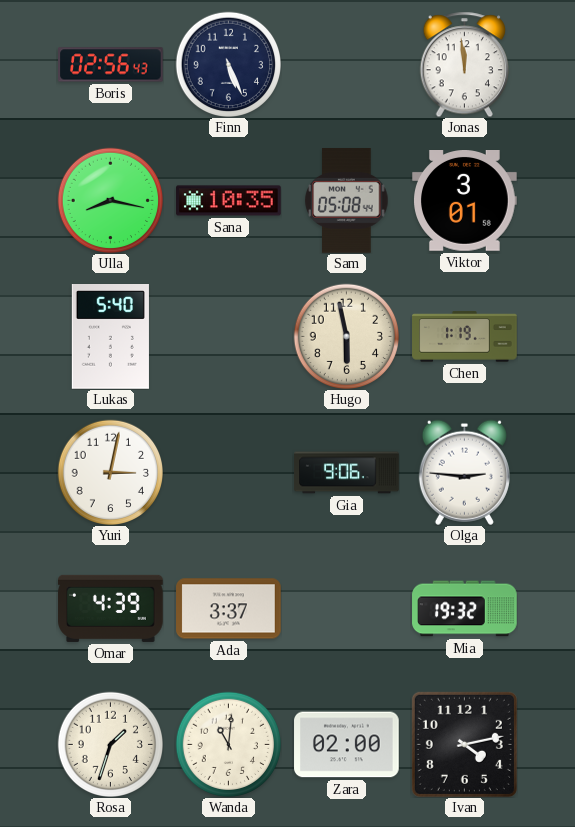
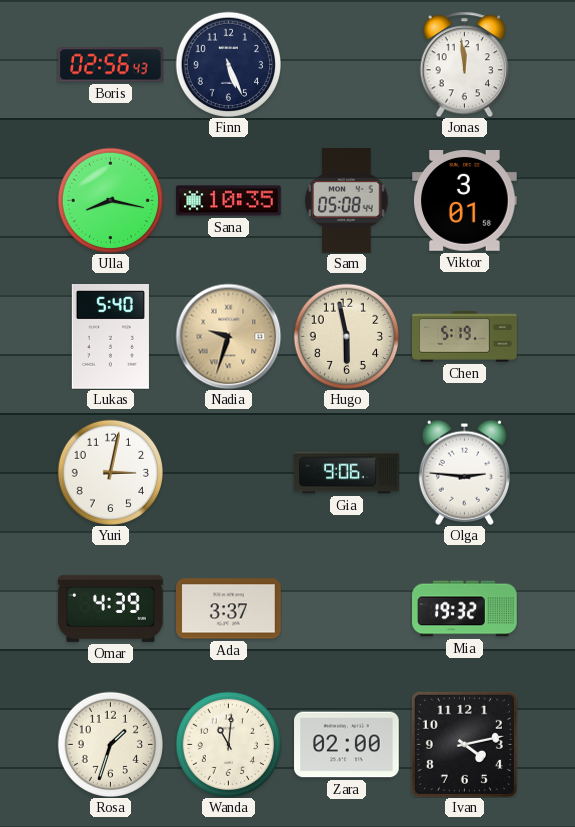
Nadia: none -> 9:33
Chen: 1:19 -> 5:19
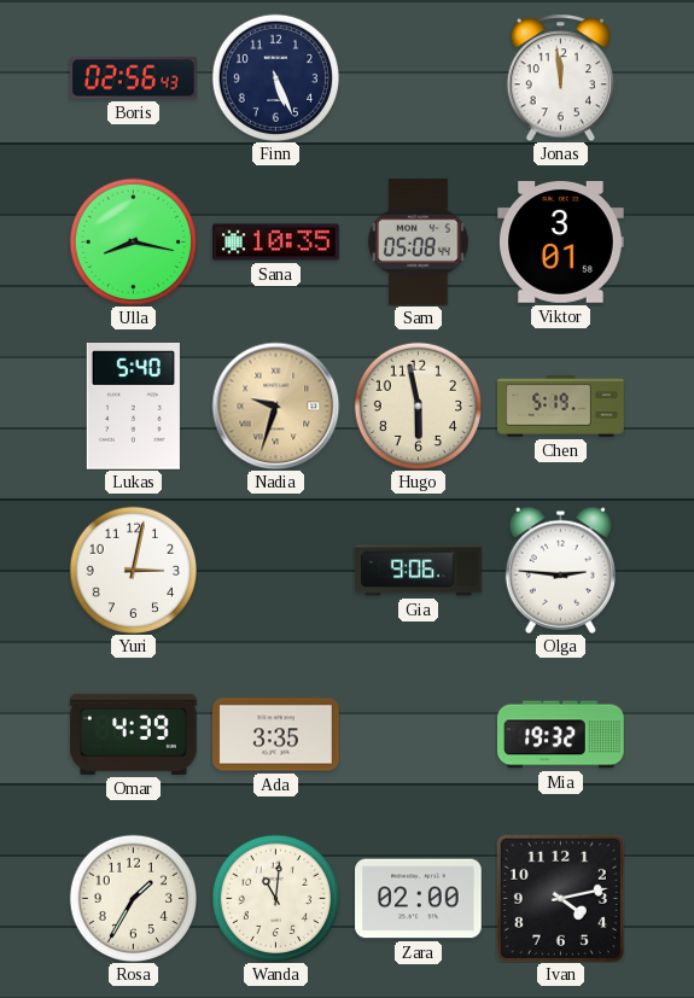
Ada: 3:37 -> 3:35
Rosa: 1:33 -> 1:35
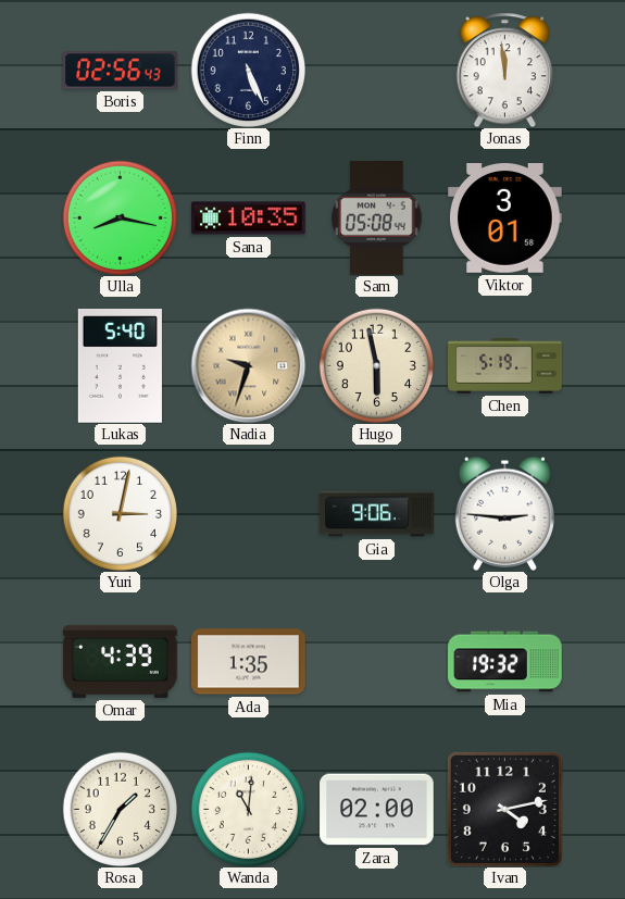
Ada: 3:35 -> 1:35
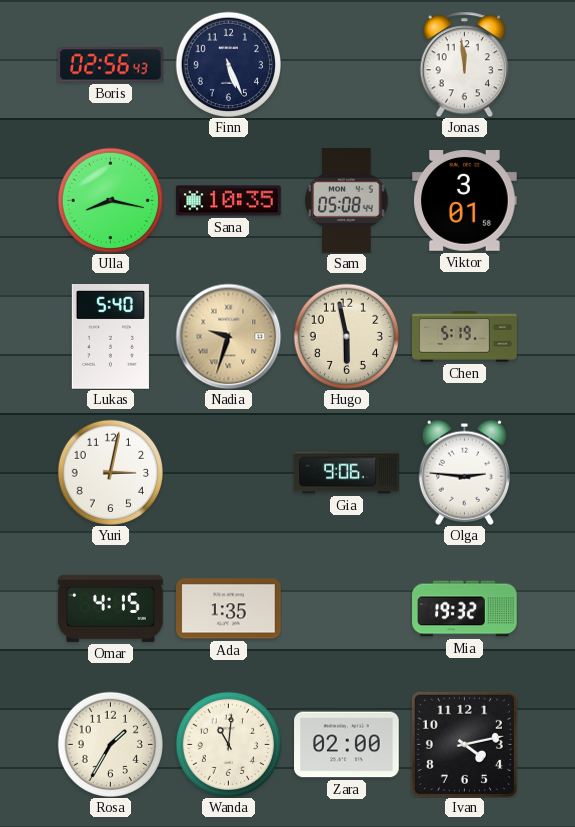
Omar: 4:39 -> 4:15
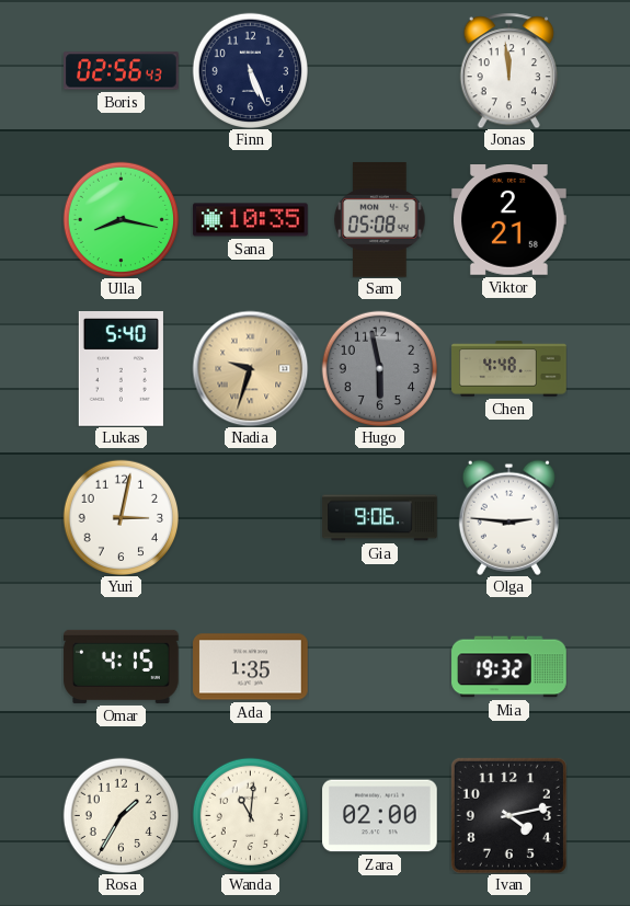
Viktor: 3:01 -> 2:21
Hugo dial: cream -> grey
Chen: 5:19 -> 4:48
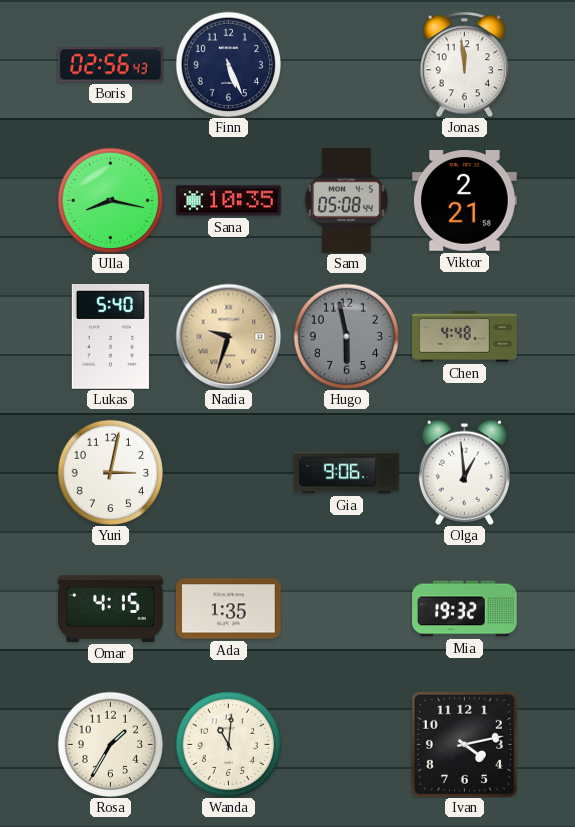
Olga: 2:46 -> 12:59
Zara: 02:00 -> none
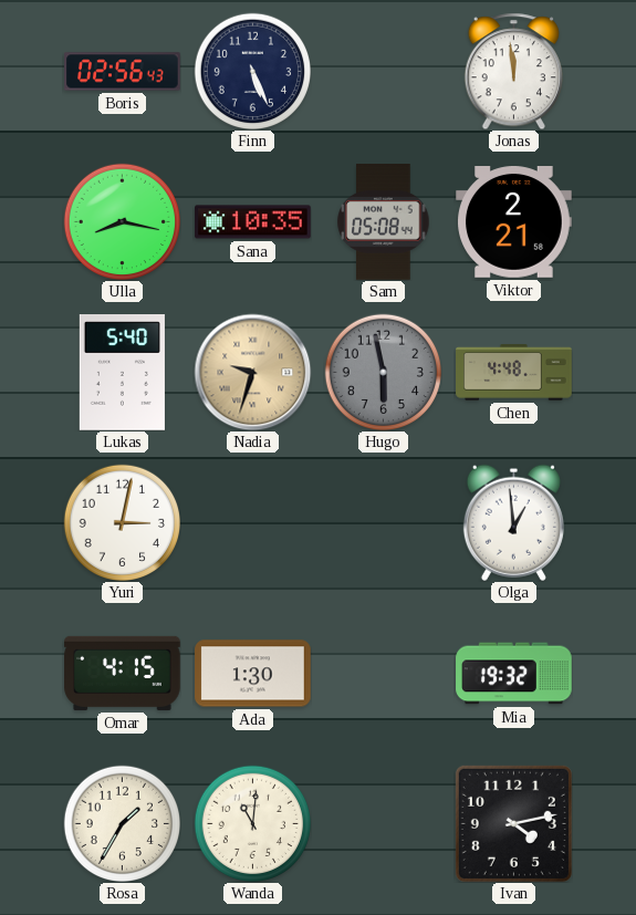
Gia: 9:06 -> none
Ada: 1:35 -> 1:30
